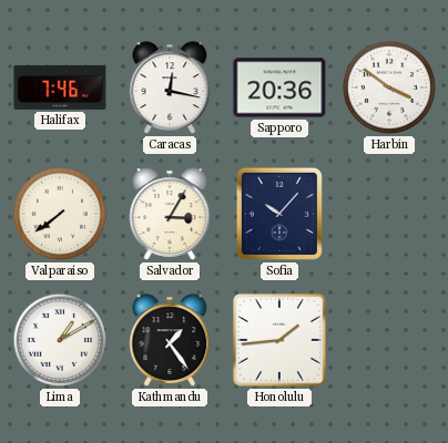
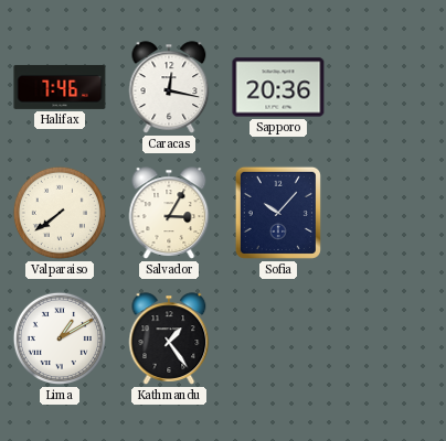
Harbin: 3:51 -> none
Honolulu: 1:44 -> none
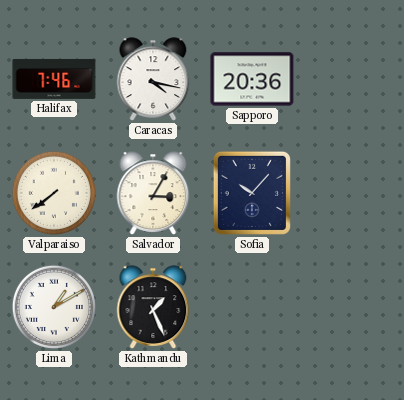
Caracas: 12:17 -> 4:17
Kathmandu: 1:24 -> 1:26
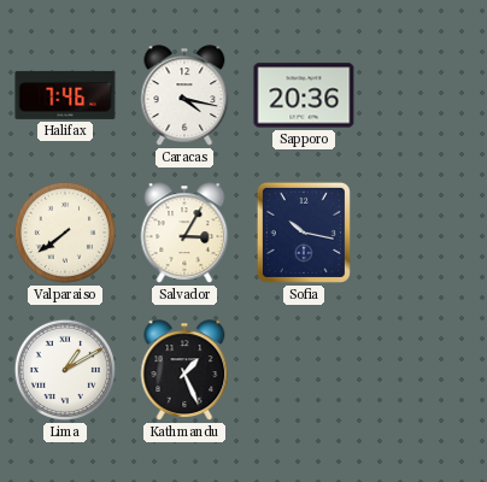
Sofia: 10:07 -> 10:17
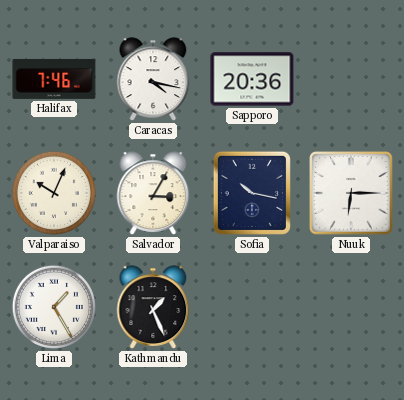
Valparaiso: 7:39 -> 10:04
Nuuk: none -> 6:15
Lima: 1:10 -> 1:25
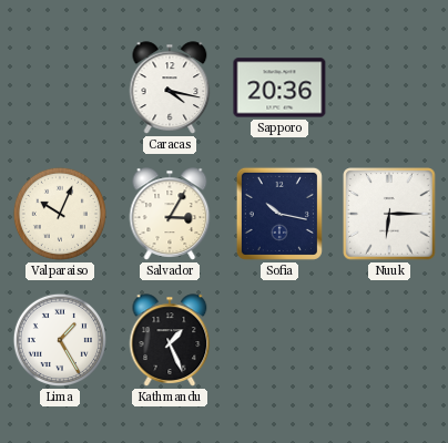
Halifax: 7:46 -> none
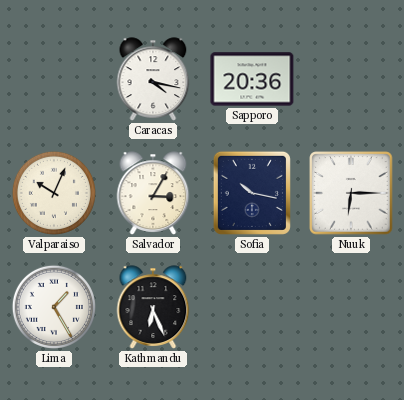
Kathmandu: 1:26 -> 6:26
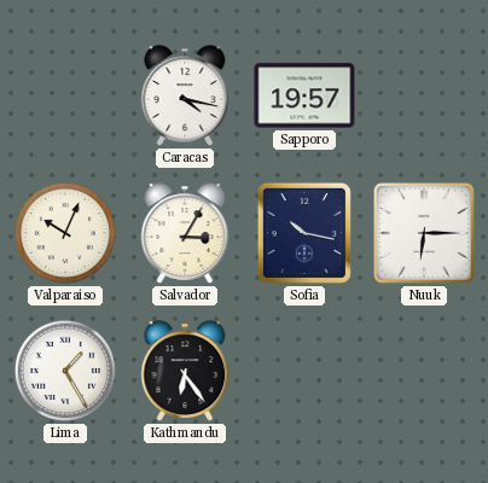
Sapporo: 20:36 -> 19:57
Kathmandu: 6:26 -> 6:24
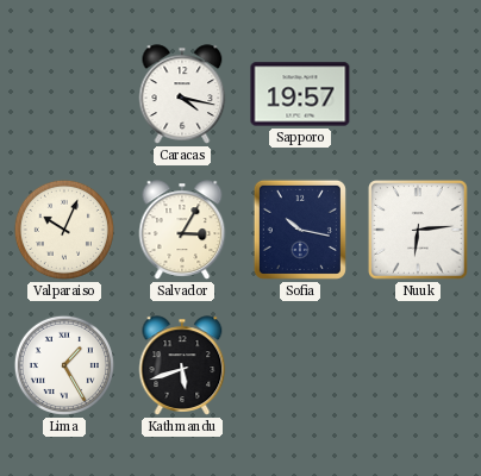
Nuuk: 6:15 -> 6:14
Kathmandu: 6:24 -> 5:42
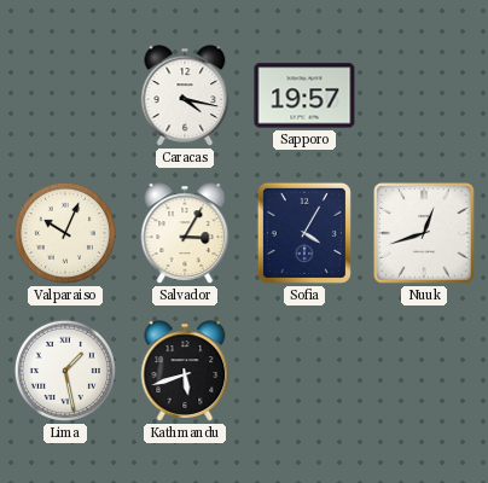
Sofia: 10:17 -> 4:05
Nuuk: 6:14 -> 12:42
Lima: 1:25 -> 1:28
